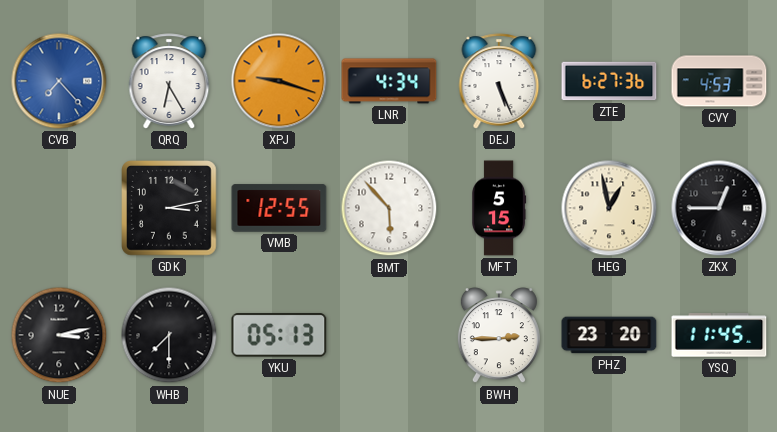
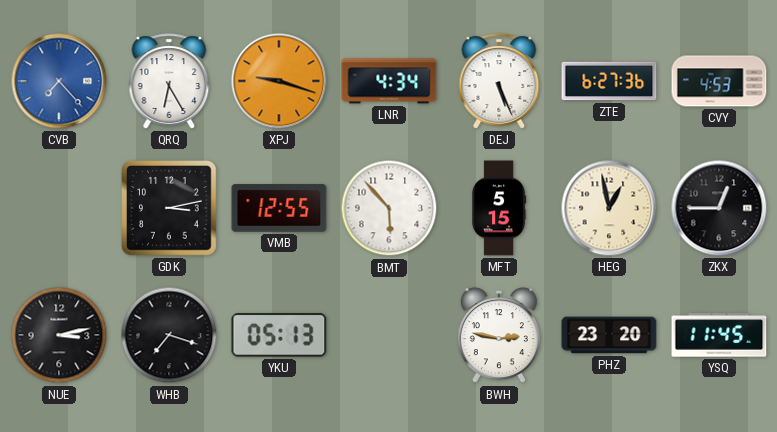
WHB: 7:30 -> 7:18
BWH: 2:45 -> 2:47
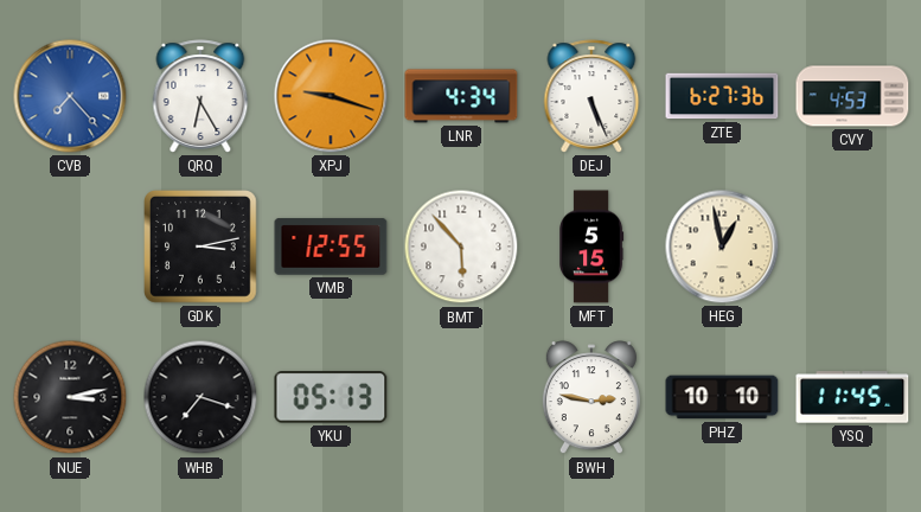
ZKX: 12:45 -> none
PHZ: 23:20 -> 10:10
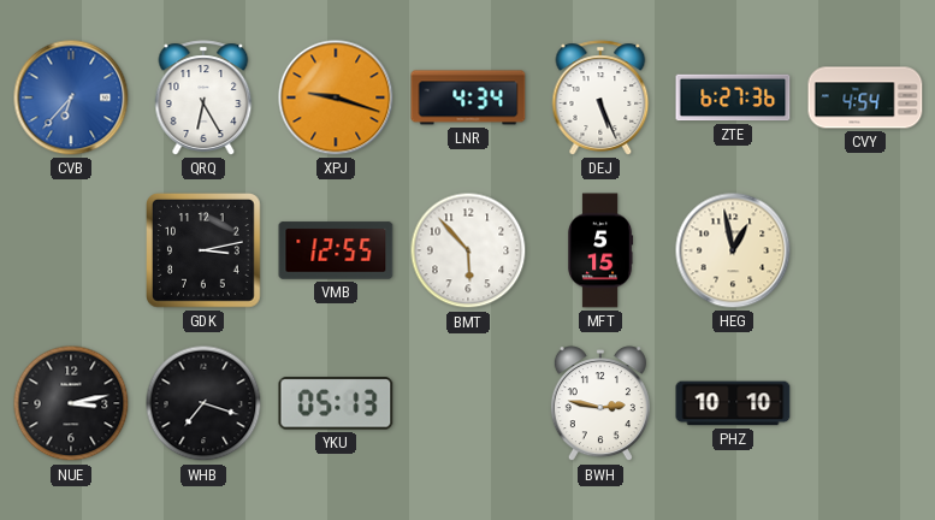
CVB: 7:23 -> 6:37
CVY: 4:53 -> 4:54
YSQ: 11:45 -> none
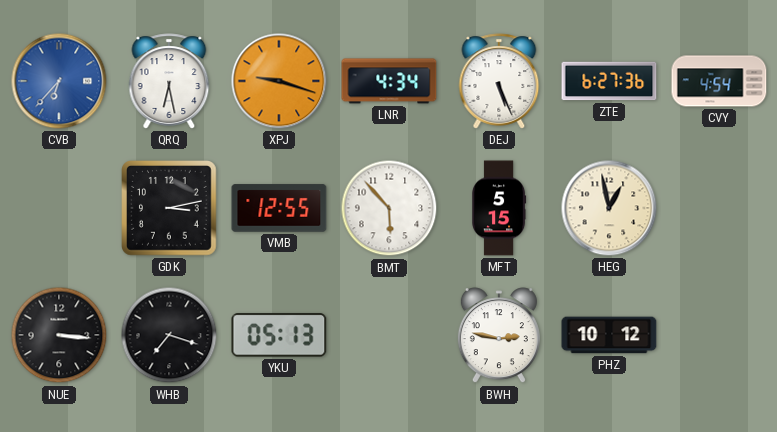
QRQ: 6:25 -> 6:28
NUE: 3:13 -> 3:16
PHZ: 10:10 -> 10:12
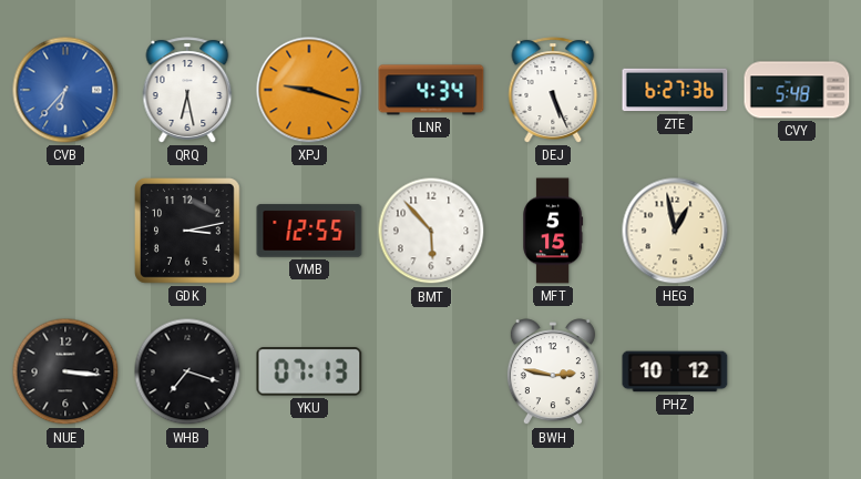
CVY: 4:54 -> 5:48
YKU: 05:13 -> 07:13
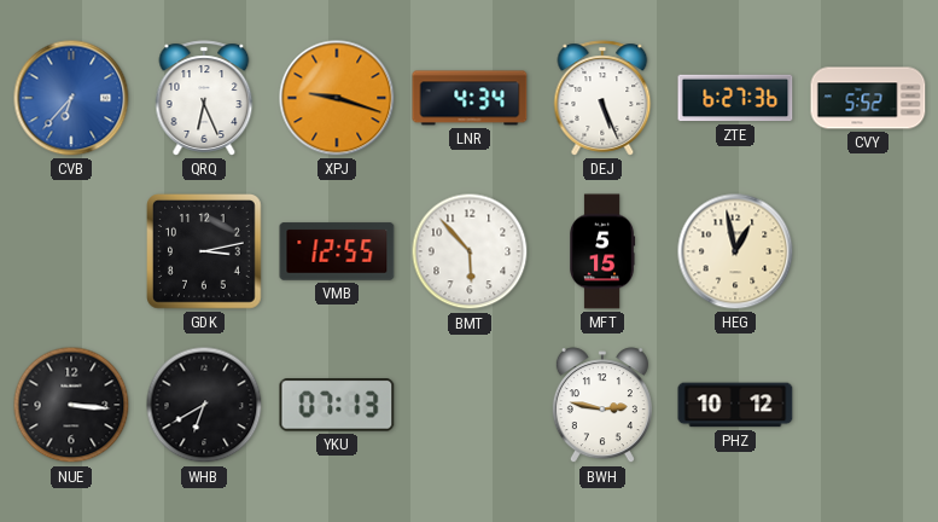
QRQ: 6:28 -> 6:26
CVY: 5:48 -> 5:52
WHB: 7:18 -> 6:40
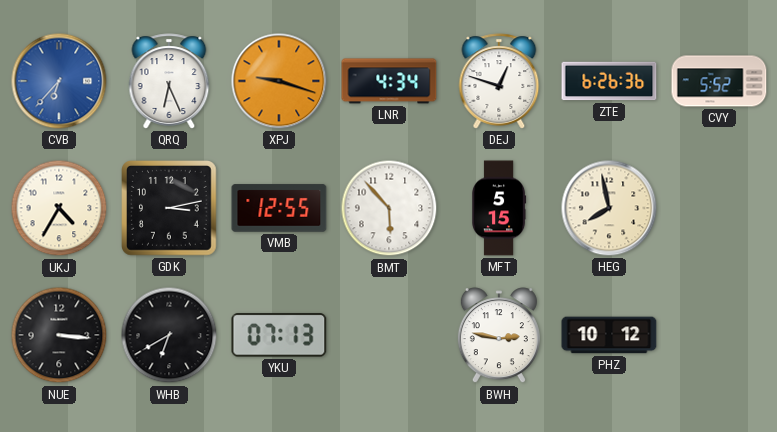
DEJ: 5:26 -> 12:48
ZTE: 6:27 -> 6:26
UKJ: none -> 4:35
HEG: 12:58 -> 7:58
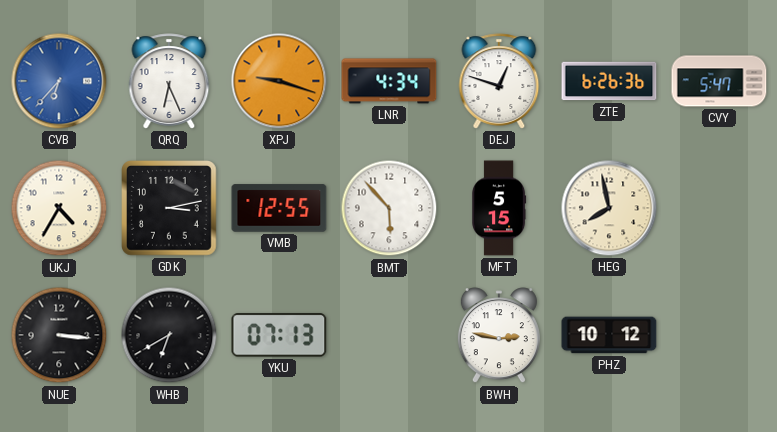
CVY: 5:52 -> 5:47
